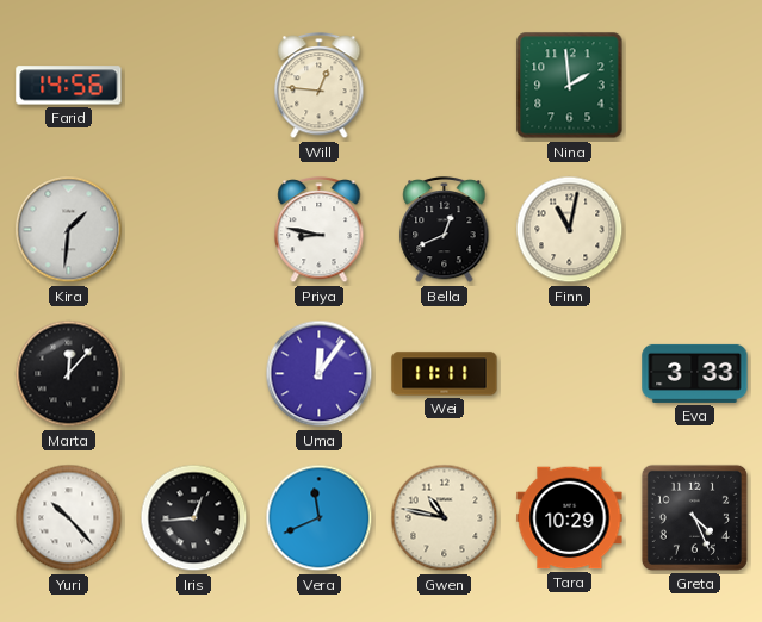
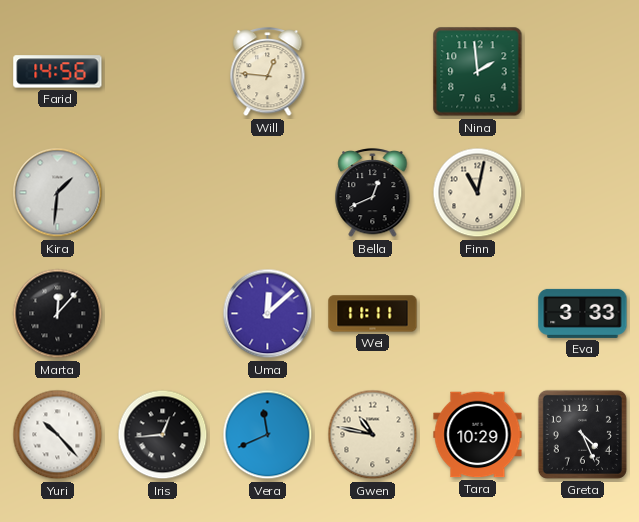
Priya: 8:47 -> none
Uma: 12:06 -> 12:08
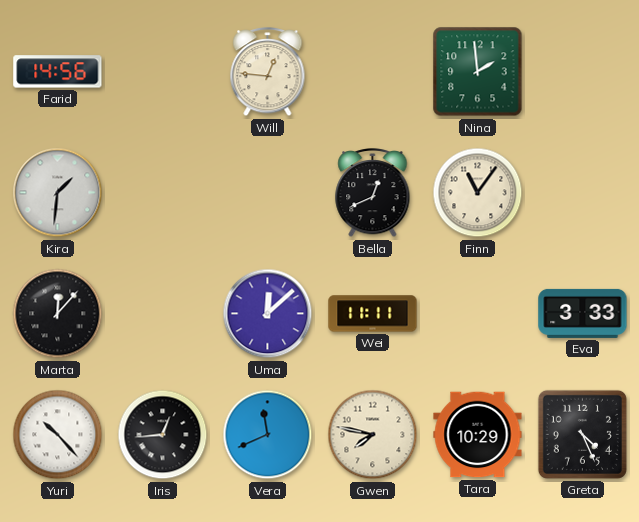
Finn: 11:02 -> 11:06
Gwen: 10:47 -> 7:47
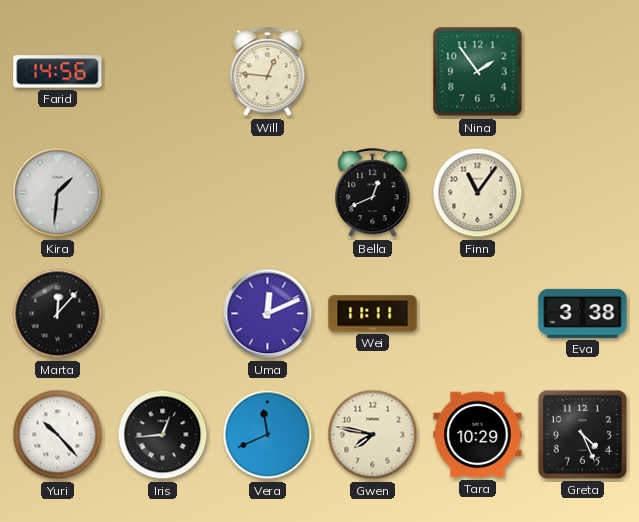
Nina: 1:59 -> 1:54
Uma: 12:08 -> 12:11
Eva: 3:33 -> 3:38
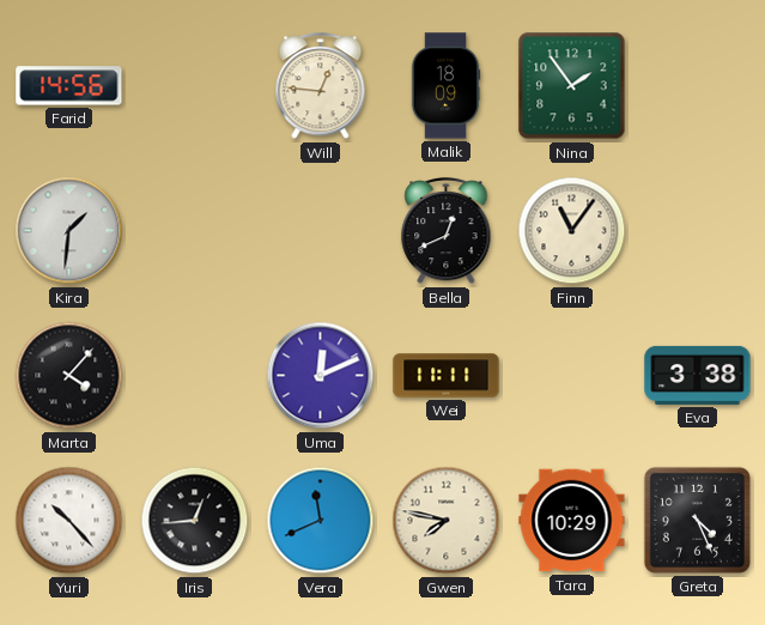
Malik: none -> 18:09
Marta: 12:07 -> 4:07
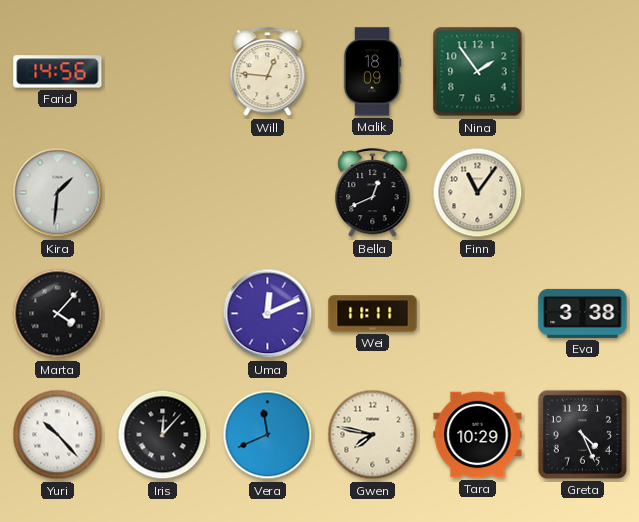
Iris: 12:44 -> 12:07
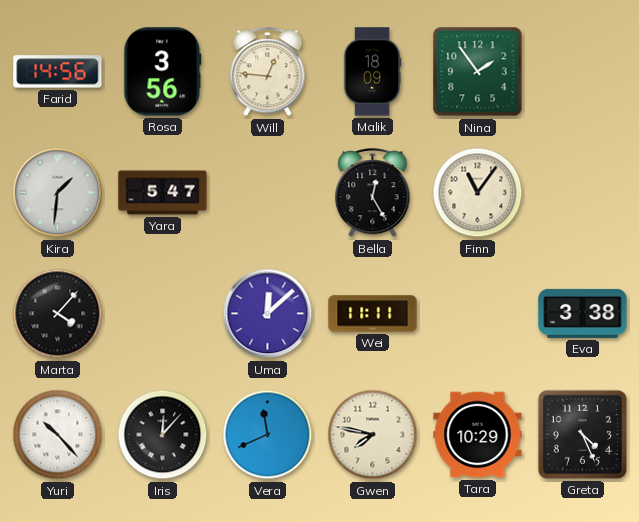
Rosa: none -> 3:56
Yara: none -> 5:47
Bella: 12:41 -> 12:25
Uma: 12:11 -> 12:08
